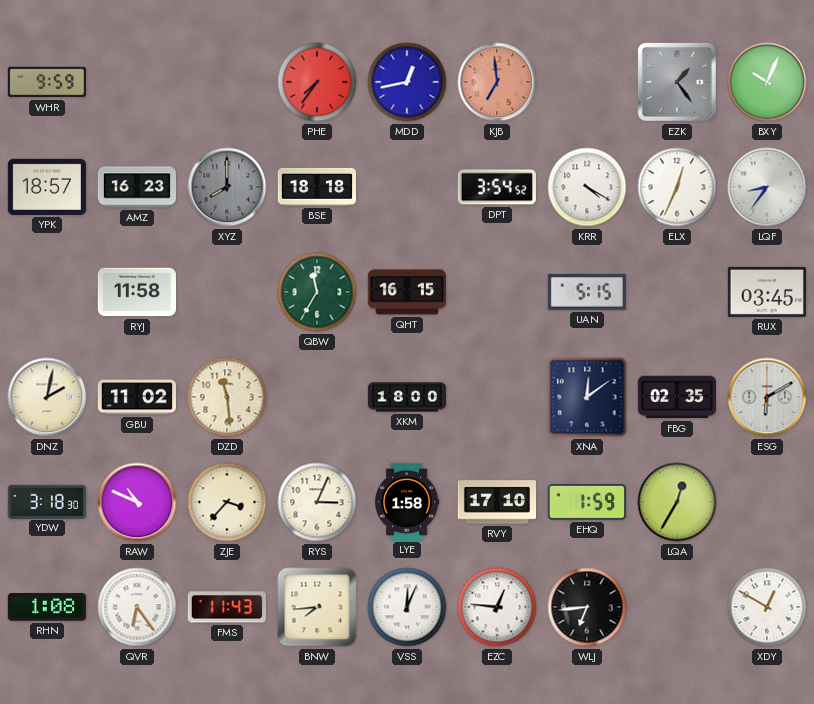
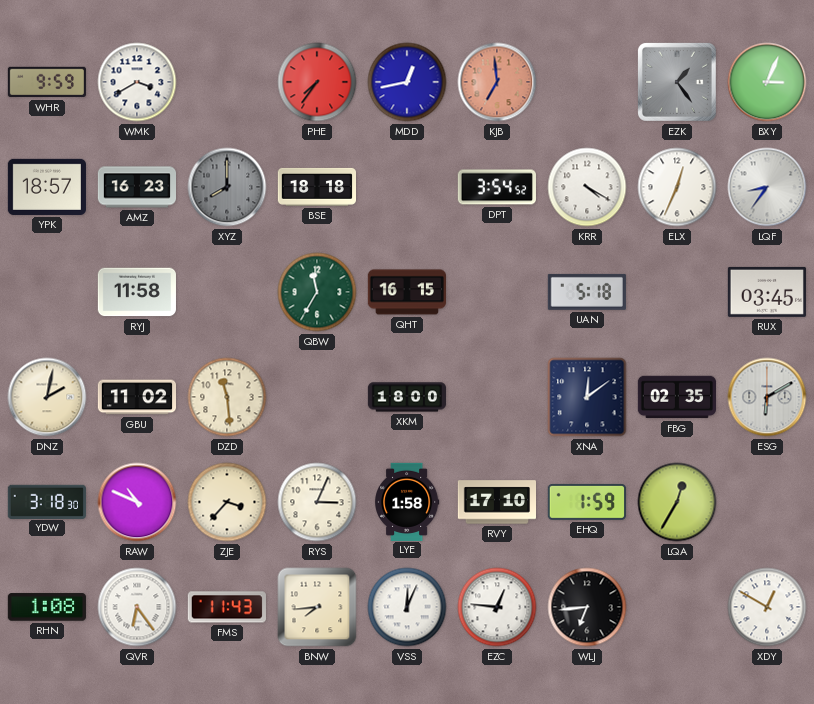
WMK: none -> 3:40
BXY: 10:04 -> 3:04
UAN: 5:15 -> 5:18
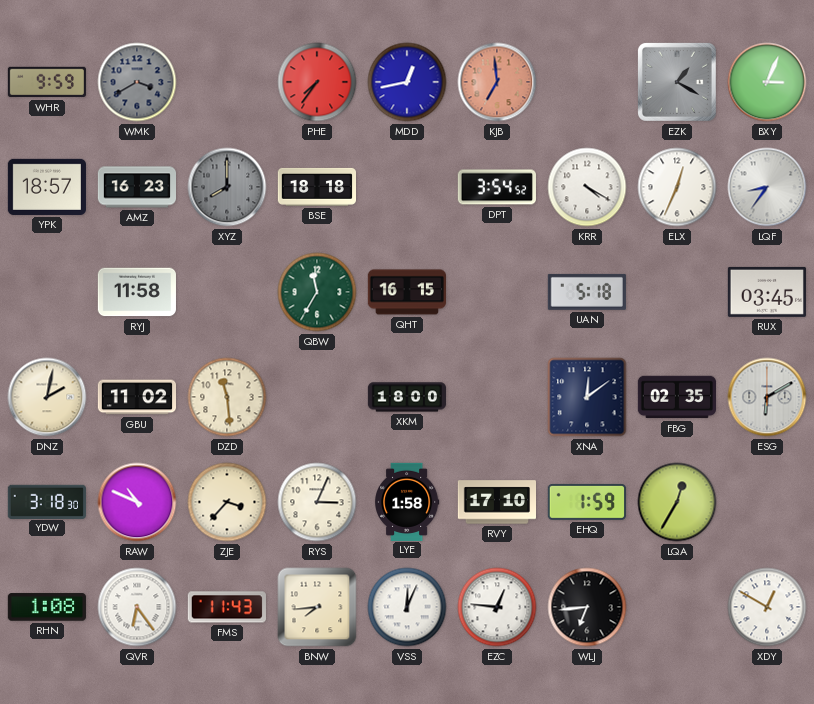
WMK dial: white -> grey
EZK: 1:24 -> 1:20
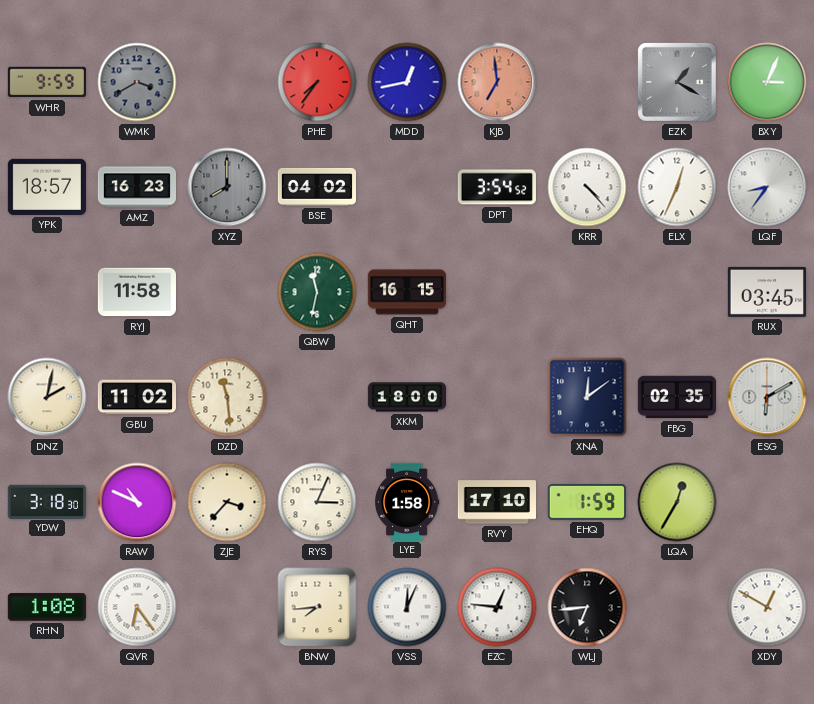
BSE: 18:18 -> 04:02
KRR: 4:20 -> 4:23
QBW: 11:35 -> 11:32
UAN: 5:18 -> none
FMS: 11:43 -> none
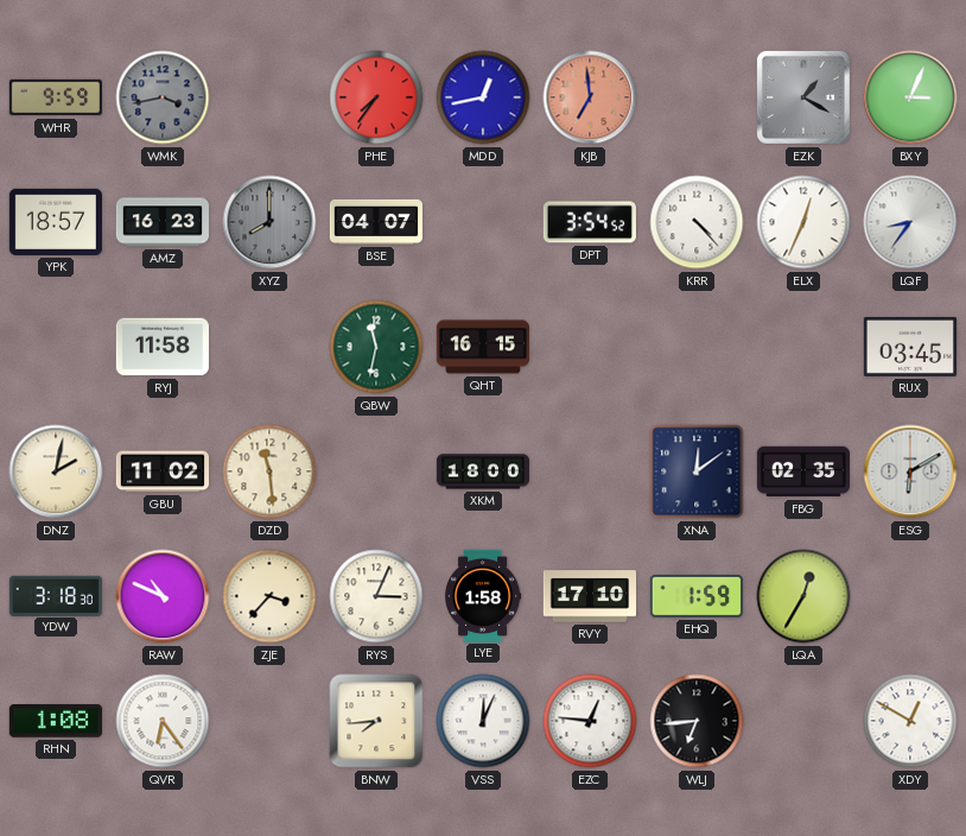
WMK: 3:40 -> 3:43
BSE: 04:02 -> 04:07
